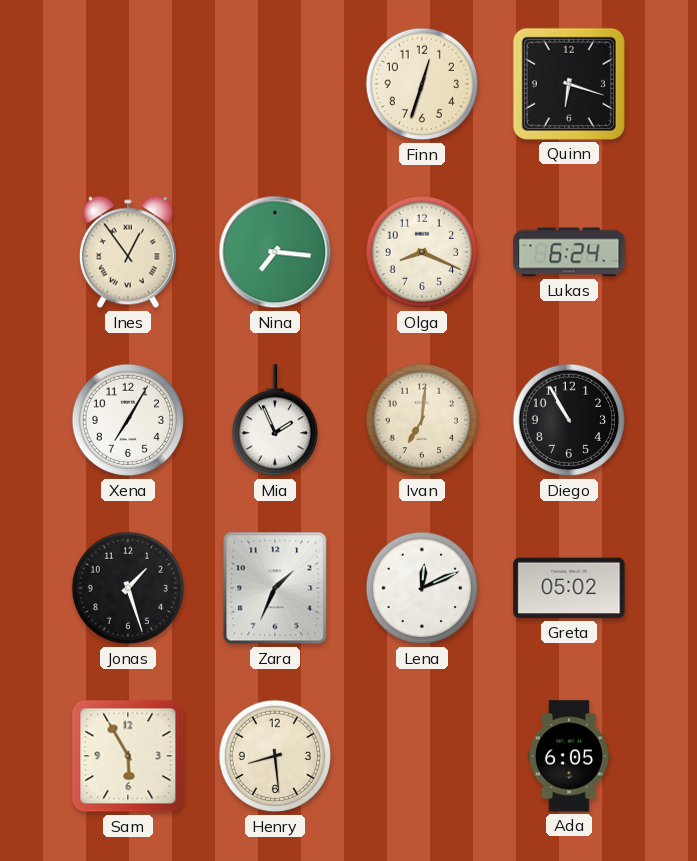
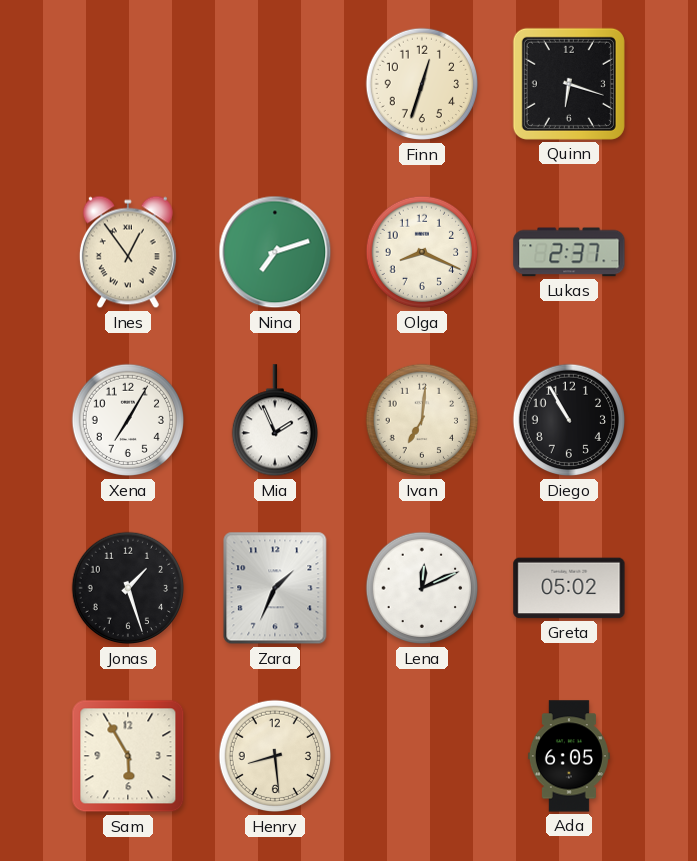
Nina: 7:16 -> 7:12
Lukas: 6:24 -> 2:37
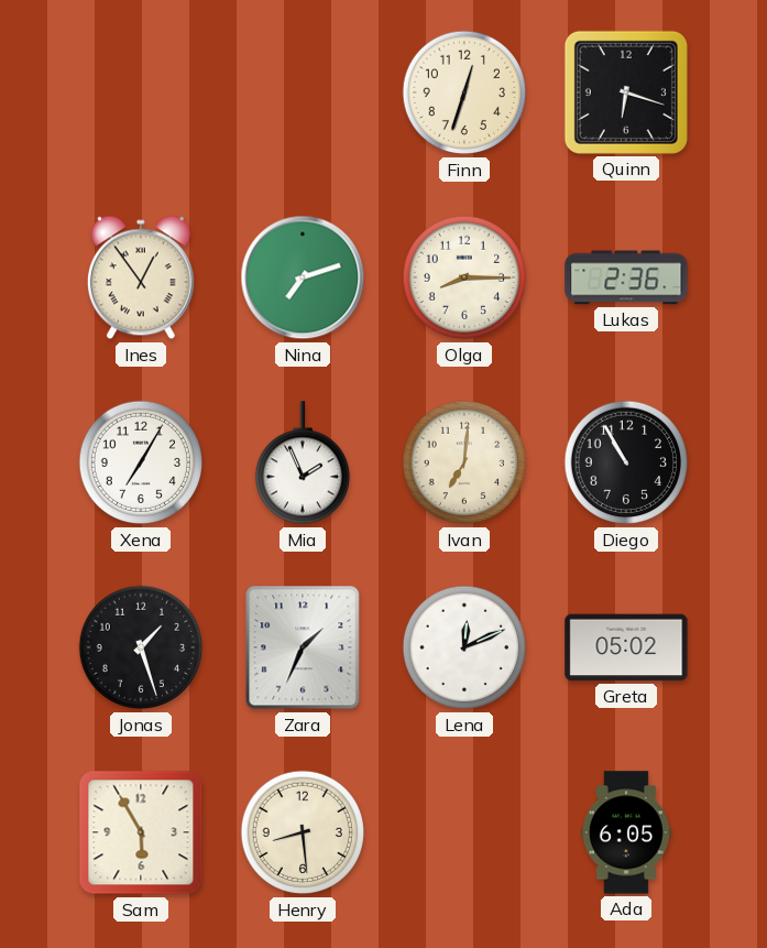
Olga: 8:19 -> 8:15
Lukas: 2:37 -> 2:36
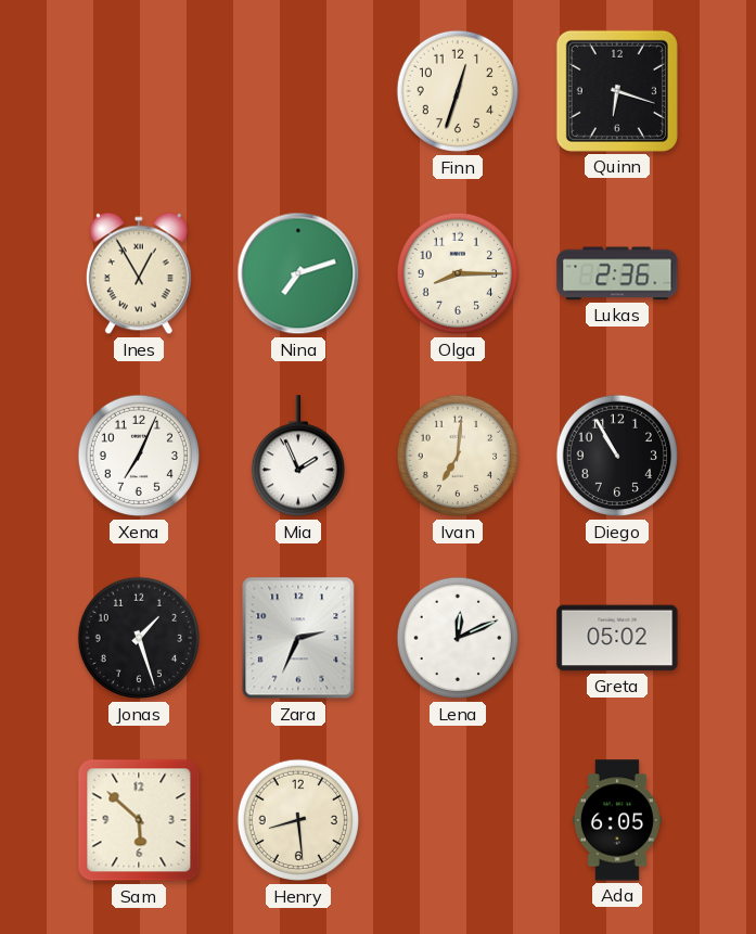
Ines: 12:54 -> 12:55
Xena: 7:05 -> 7:04
Zara: 1:34 -> 2:34
Sam: 5:55 -> 5:52
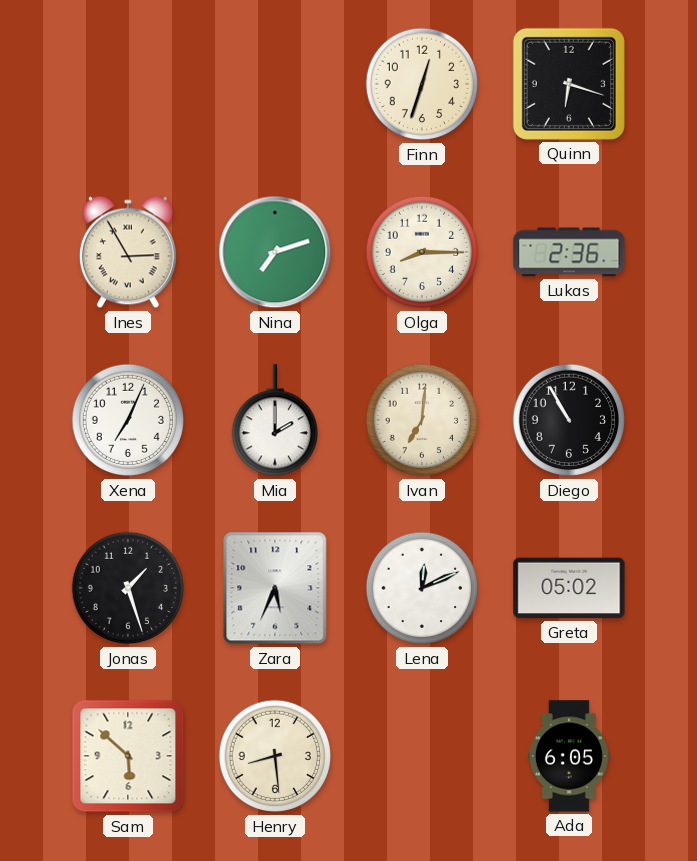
Ines: 12:55 -> 2:55
Mia: 1:56 -> 2:00
Zara: 2:34 -> 5:34
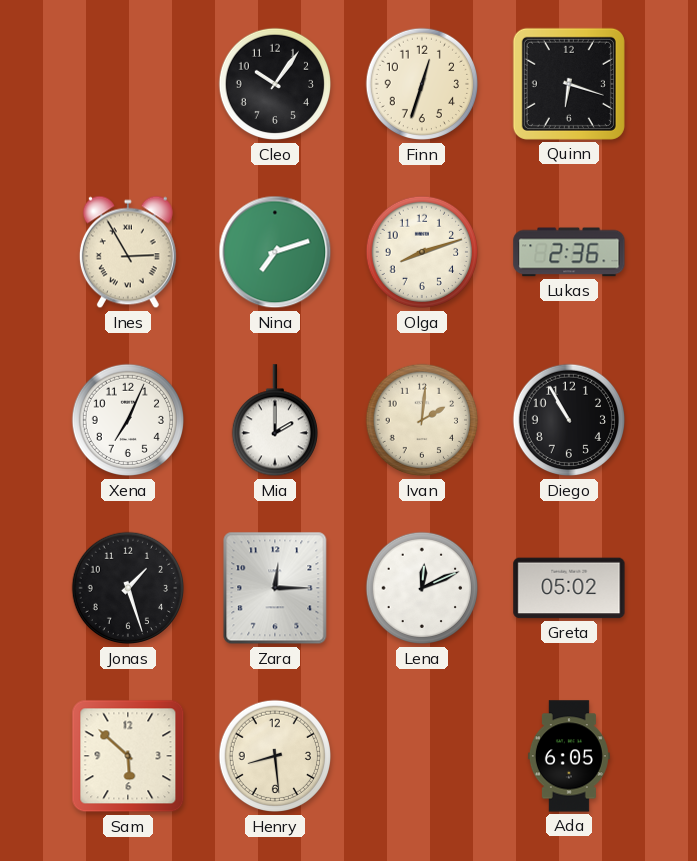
Cleo: none -> 10:06
Olga: 8:15 -> 8:12
Ivan: 7:01 -> 2:01
Zara: 5:34 -> 12:15
